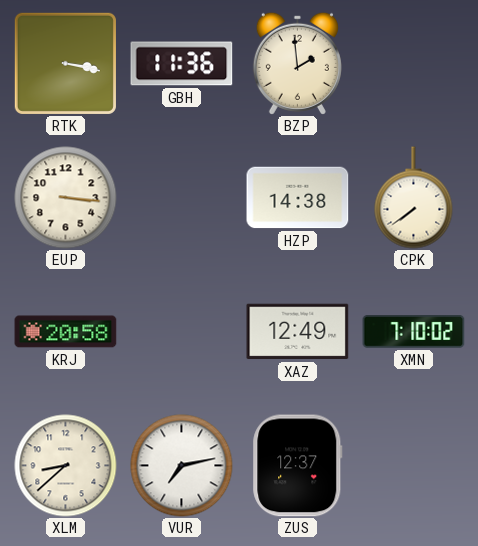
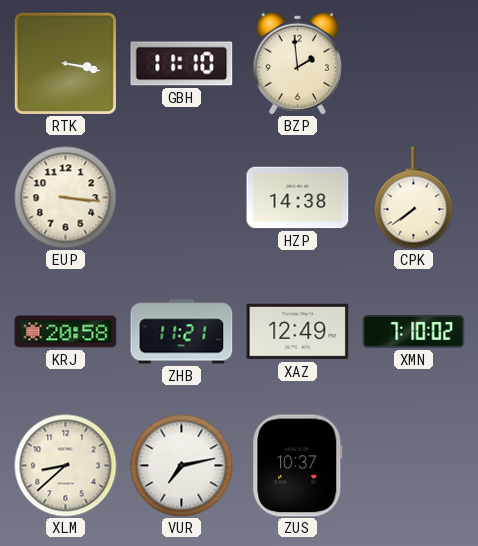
GBH: 11:36 -> 11:10
ZHB: none -> 11:21
ZUS: 12:37 -> 10:37
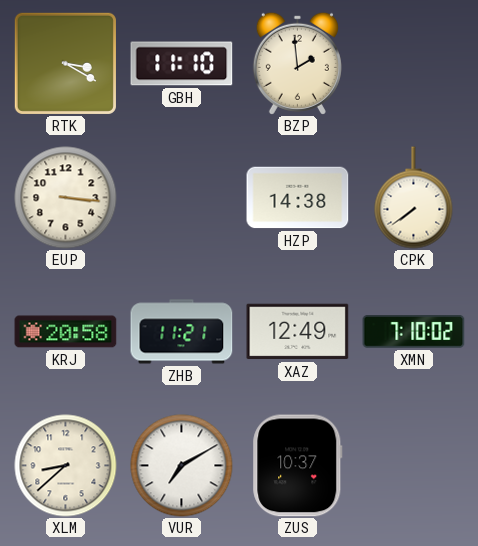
RTK: 3:17 -> 3:20
VUR: 7:13 -> 7:10
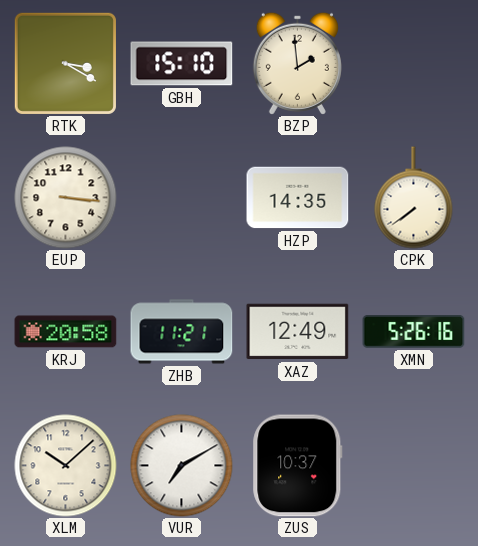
GBH: 11:10 -> 15:10
HZP: 14:38 -> 14:35
XMN: 7:10 -> 5:26
XLM: 8:38 -> 10:08
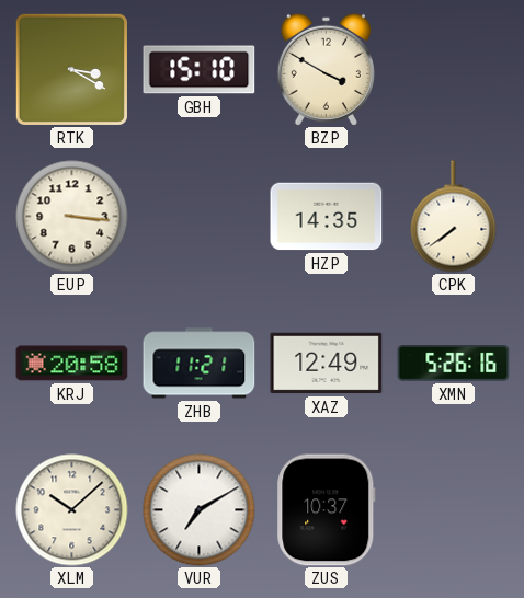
BZP: 1:59 -> 3:50
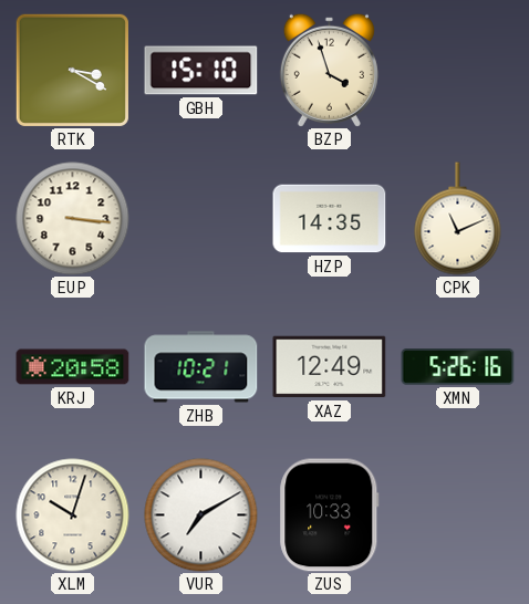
BZP: 3:50 -> 3:57
CPK: 7:39 -> 11:11
ZHB: 11:21 -> 10:21
XLM: 10:08 -> 10:03
ZUS: 10:37 -> 10:33
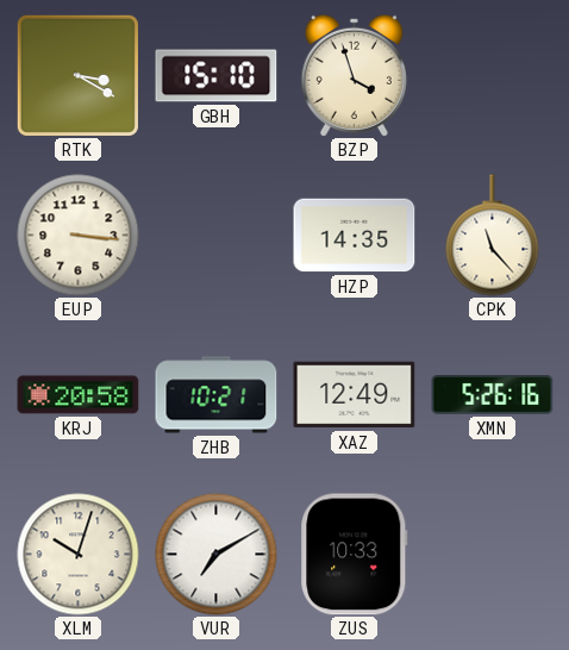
CPK: 11:11 -> 11:23
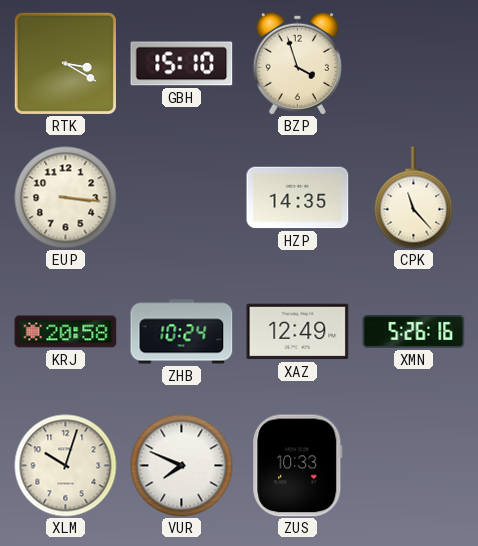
ZHB: 10:21 -> 10:24
VUR: 7:10 -> 7:49
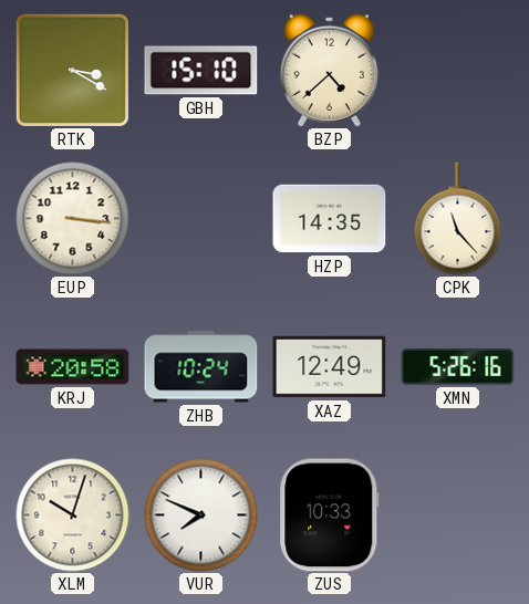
BZP: 3:57 -> 4:38
